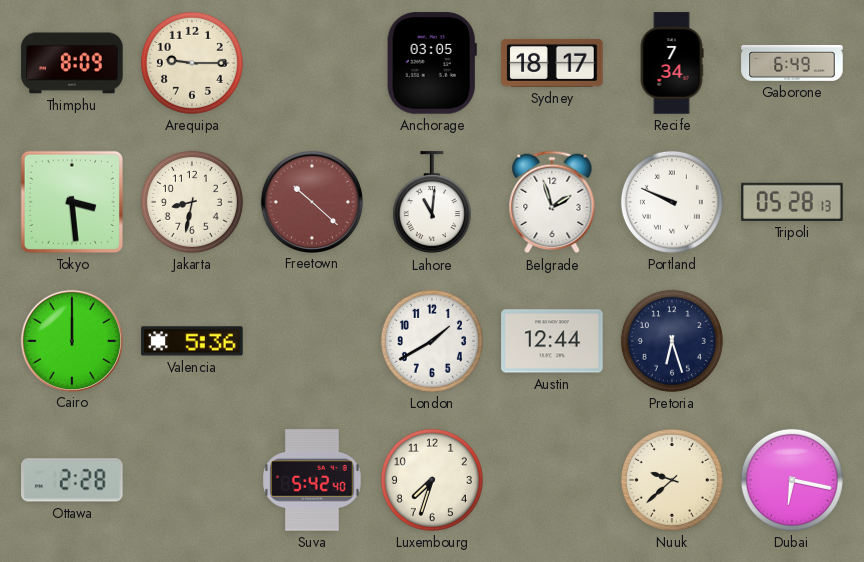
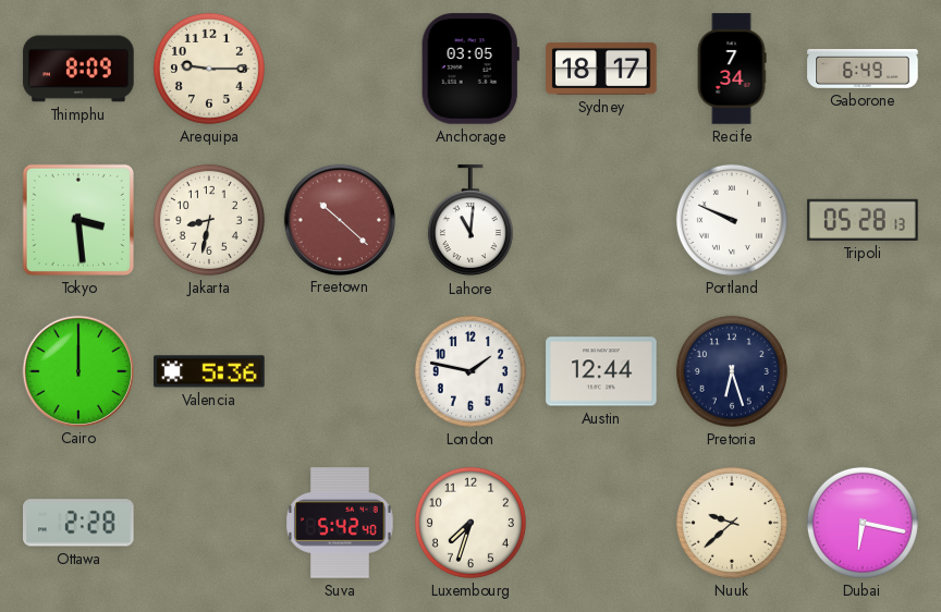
Belgrade: 1:57 -> none
London: 1:40 -> 1:47
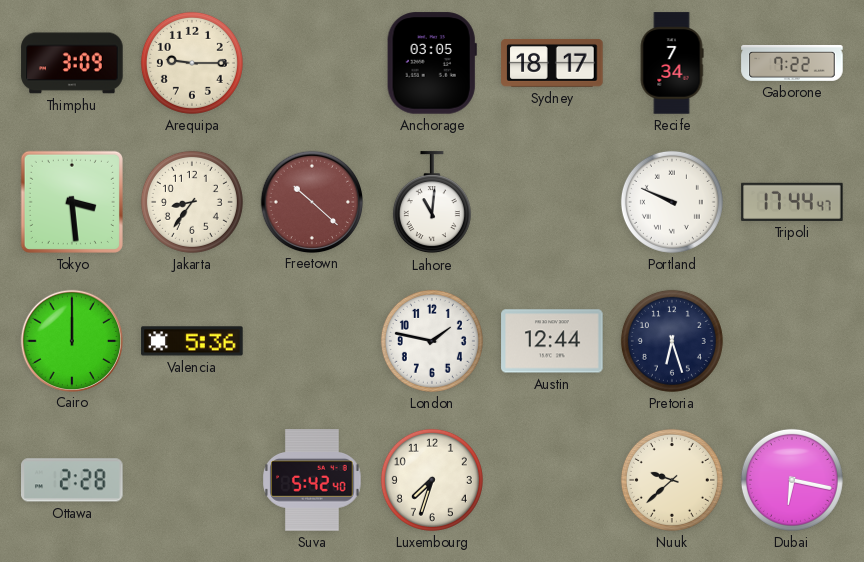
Thimphu: 8:09 -> 3:09
Gaborone: 6:49 -> 7:22
Jakarta: 8:32 -> 8:36
Tripoli: 05:28 -> 17:44
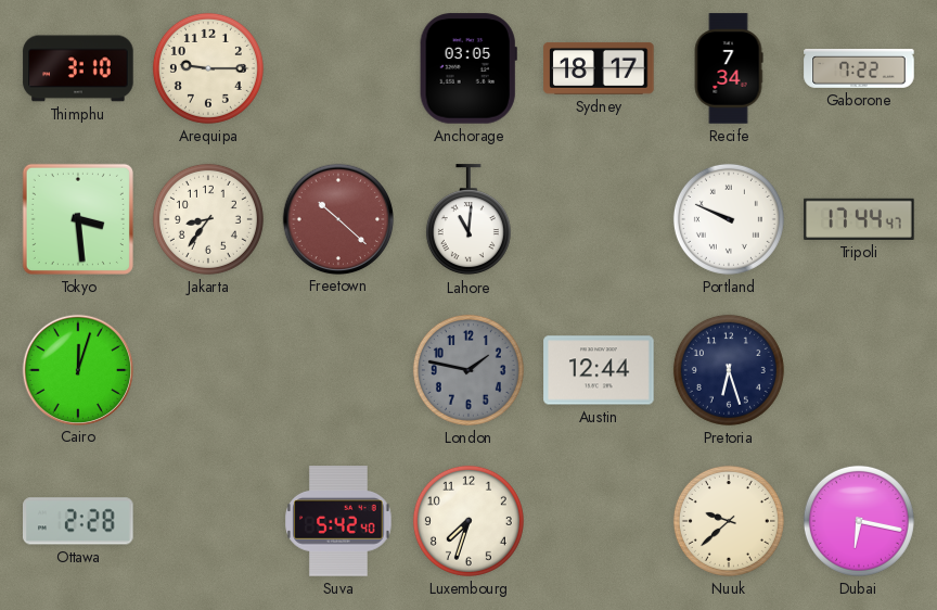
Thimphu: 3:09 -> 3:10
Cairo: 12:00 -> 12:03
Valencia: 5:36 -> none
London dial: white -> grey
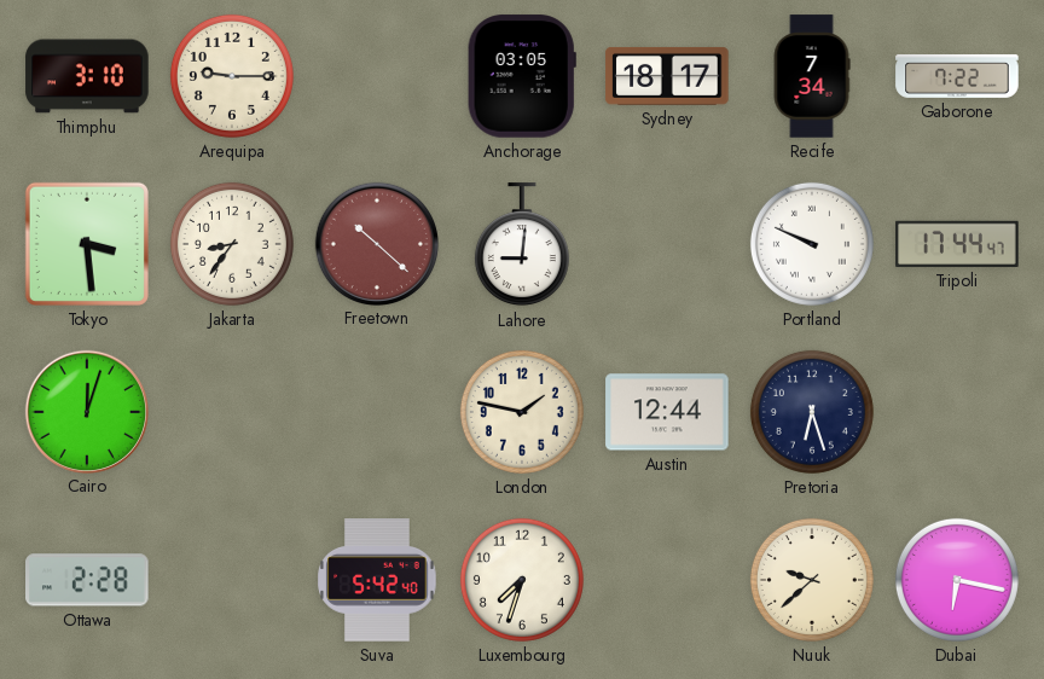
Lahore: 11:01 -> 9:01
London dial: grey -> cream
